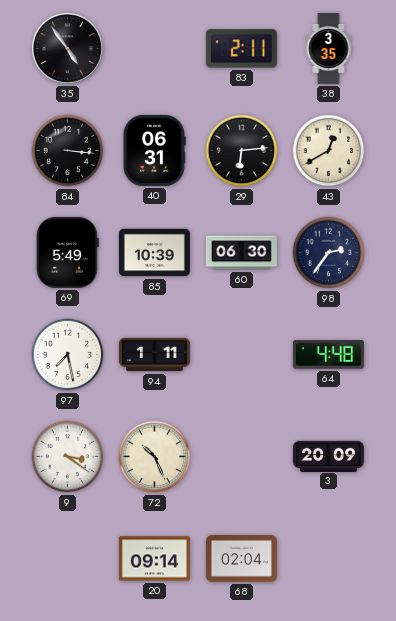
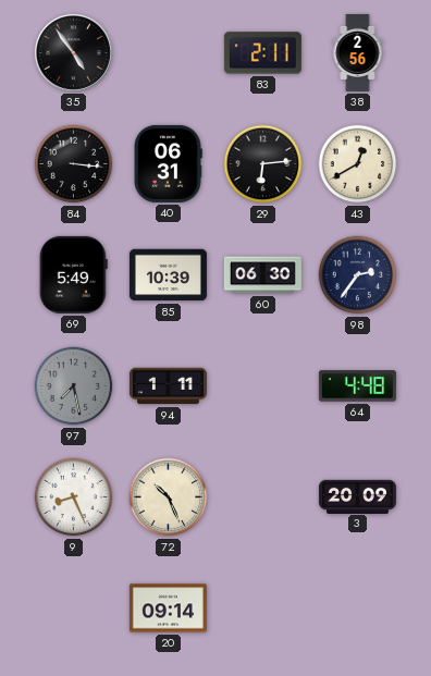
38: 3:35 -> 2:56
97 dial: white -> grey
9: 3:21 -> 8:26
68: 02:04 -> none
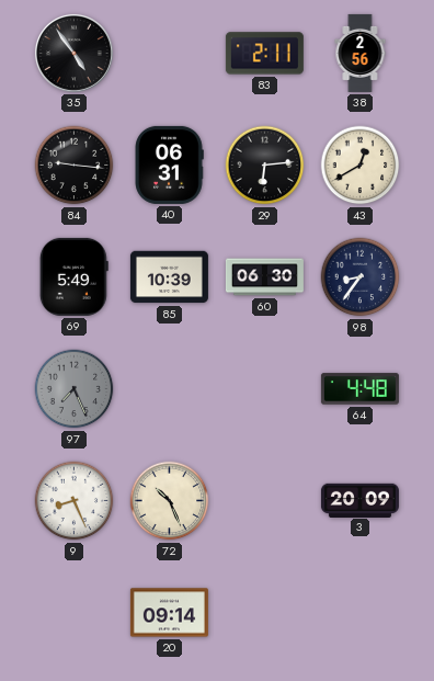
84: 3:16 -> 9:16
98: 2:36 -> 8:36
97: 7:28 -> 7:26
94: 1:11 -> none
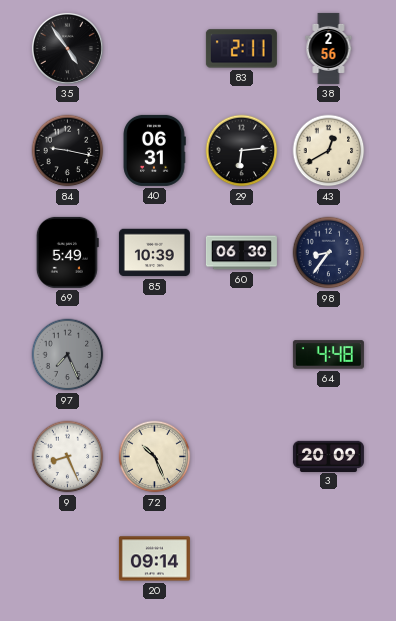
84: 9:16 -> 9:17
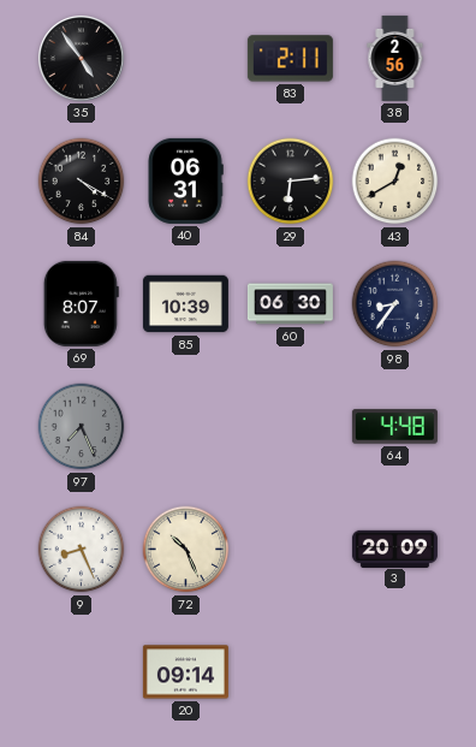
84: 9:17 -> 4:20
69: 5:49 -> 8:07
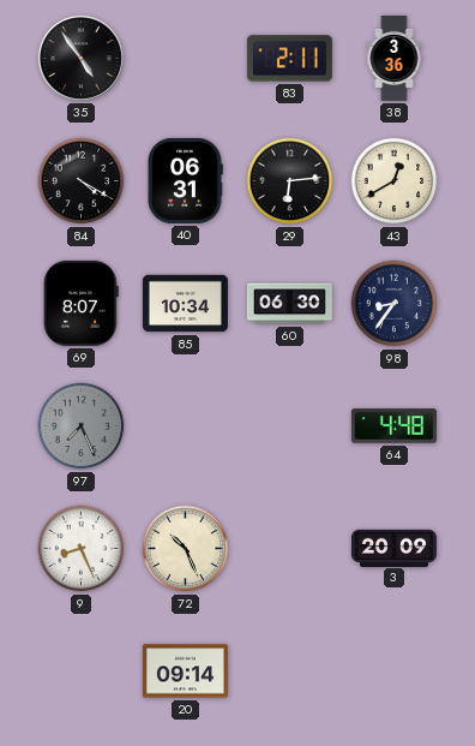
38: 2:56 -> 3:36
85: 10:39 -> 10:34
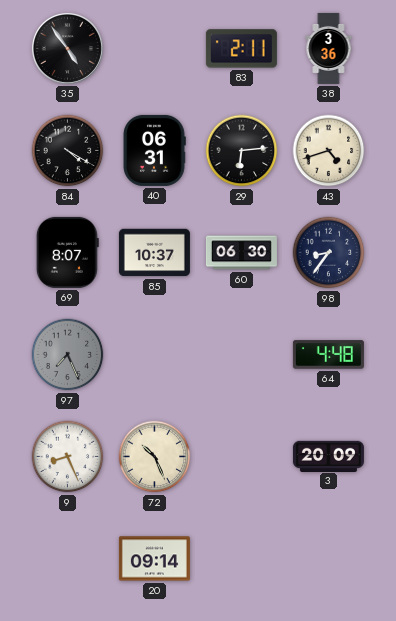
43: 12:40 -> 4:42
85: 10:34 -> 10:37
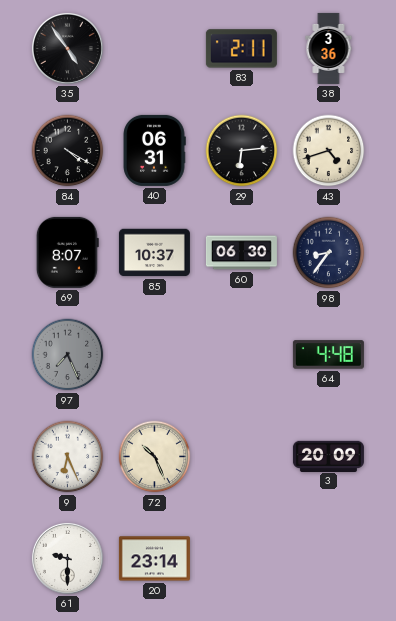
9: 8:26 -> 6:26
61: none -> 9:30
20: 09:14 -> 23:14
